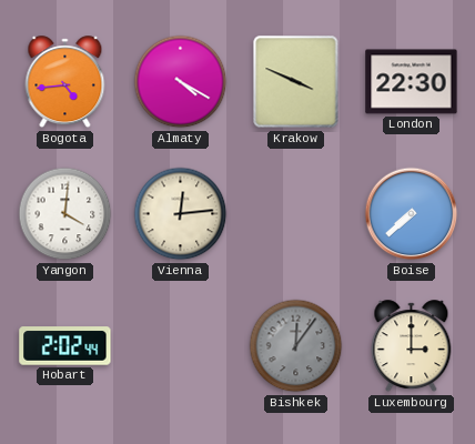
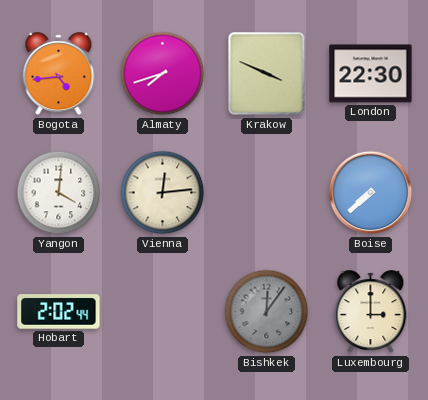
Almaty: 4:20 -> 7:42
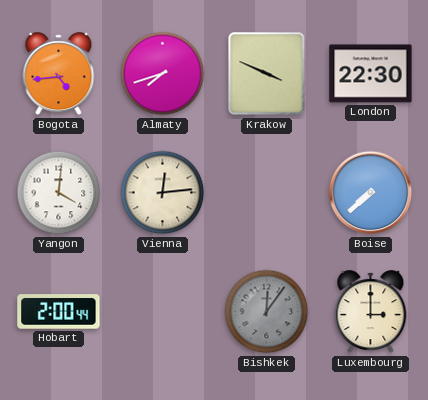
Hobart: 2:02 -> 2:00
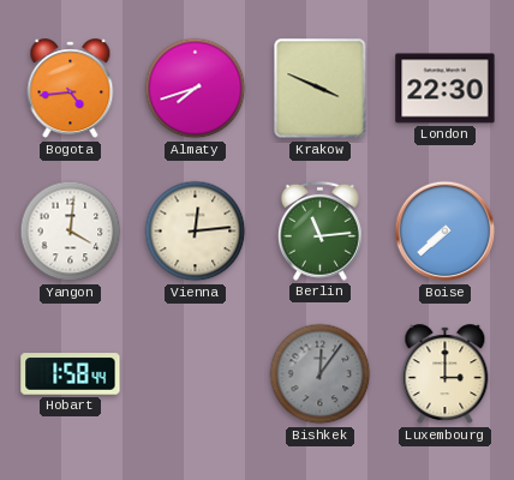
Berlin: none -> 11:14
Hobart: 2:00 -> 1:58
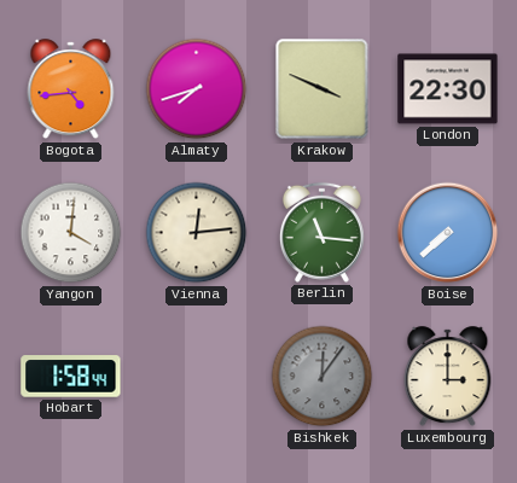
Berlin: 11:14 -> 11:16
